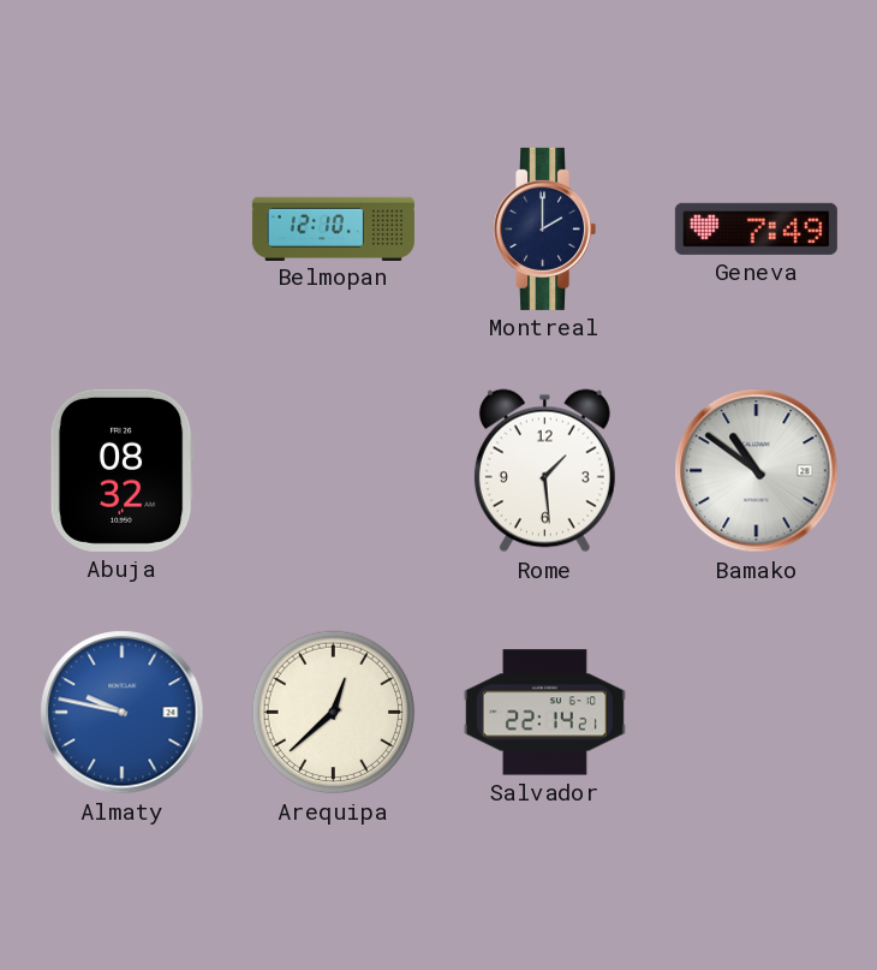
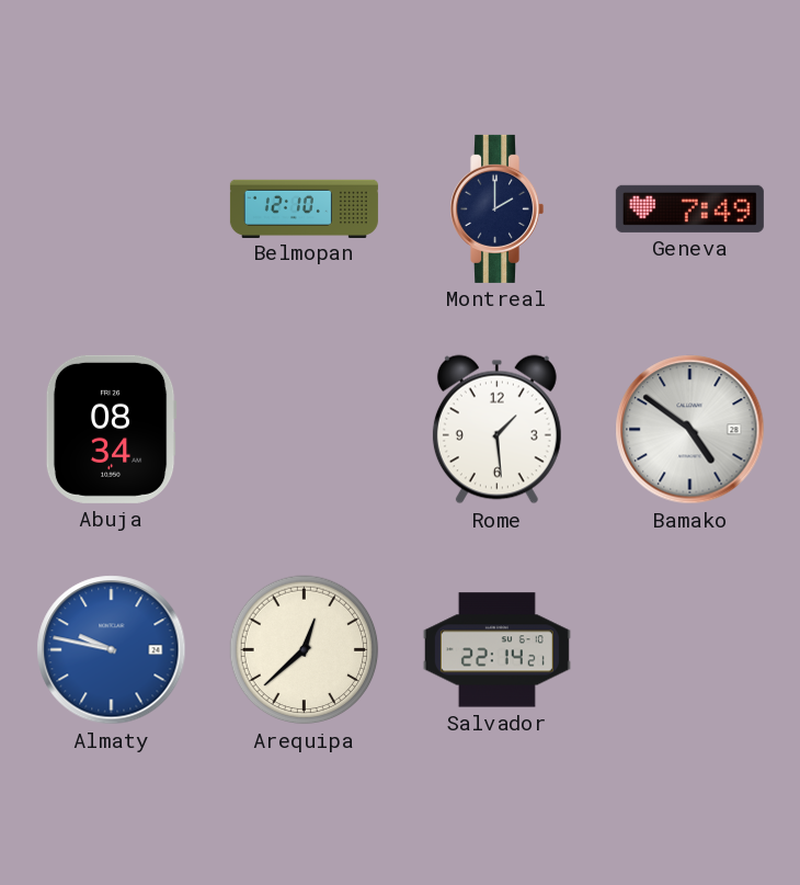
Abuja: 08:32 -> 08:34
Bamako: 10:51 -> 4:51
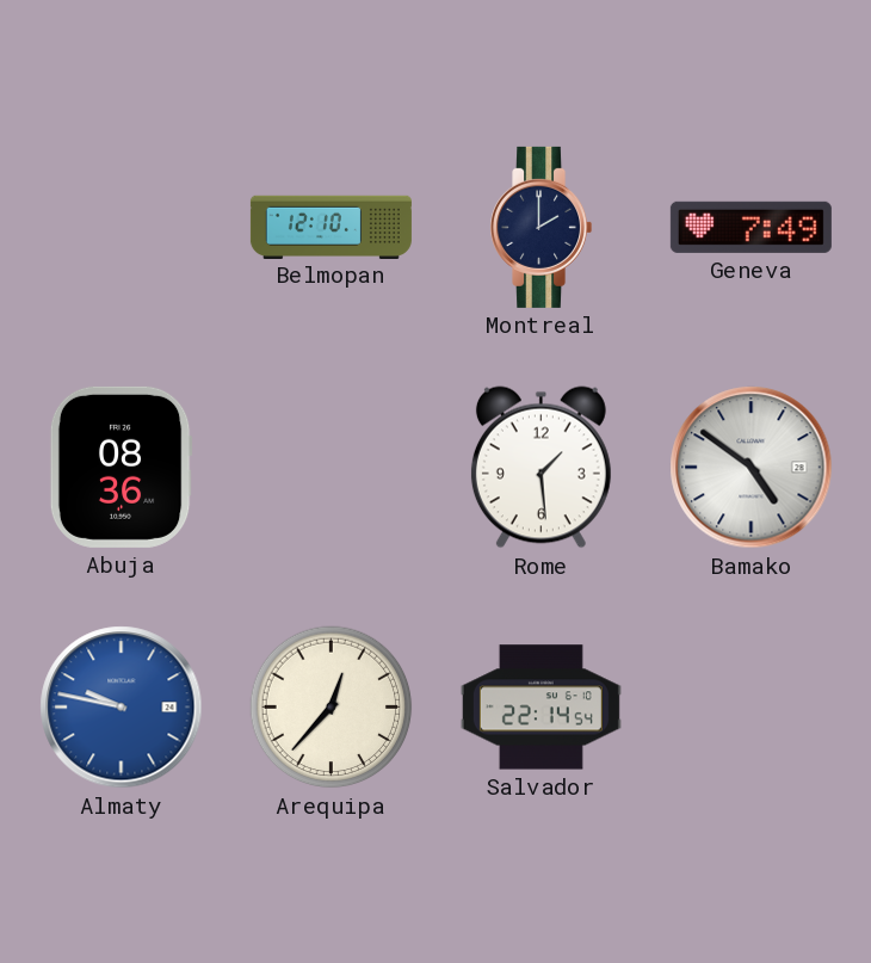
Abuja: 08:34 -> 08:36
Arequipa: 12:38 -> 12:37
Salvador: 22:14:21 -> 22:14:54
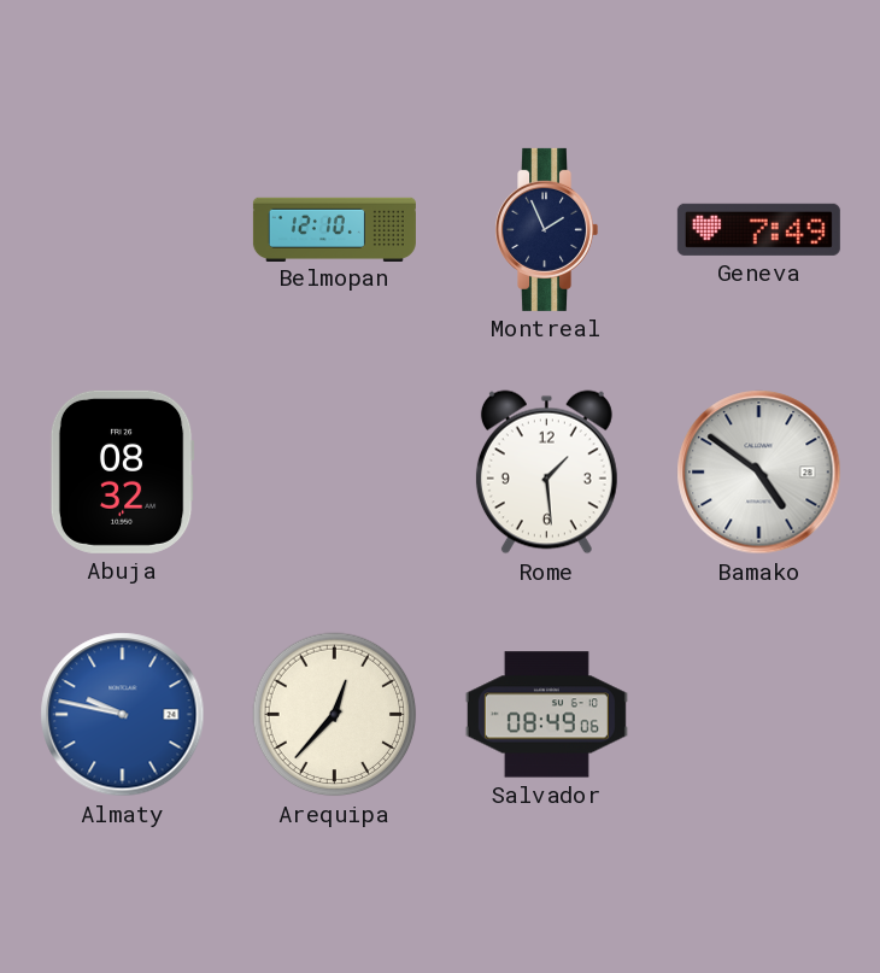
Montreal: 2:00 -> 1:56
Abuja: 08:36 -> 08:32
Salvador: 22:14 -> 08:49
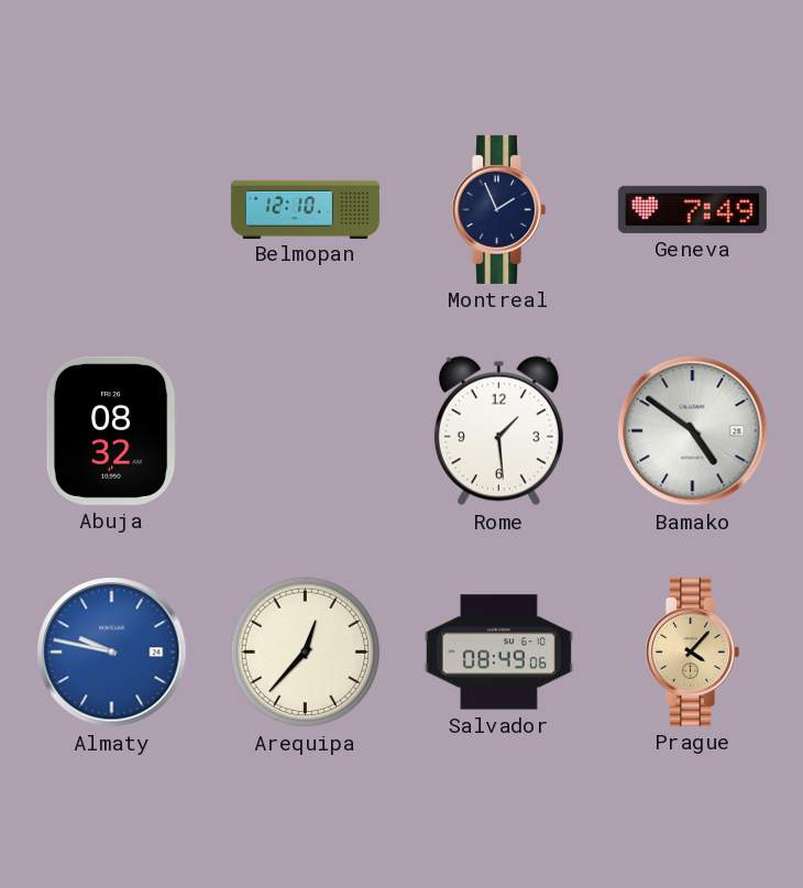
Prague: none -> 4:07
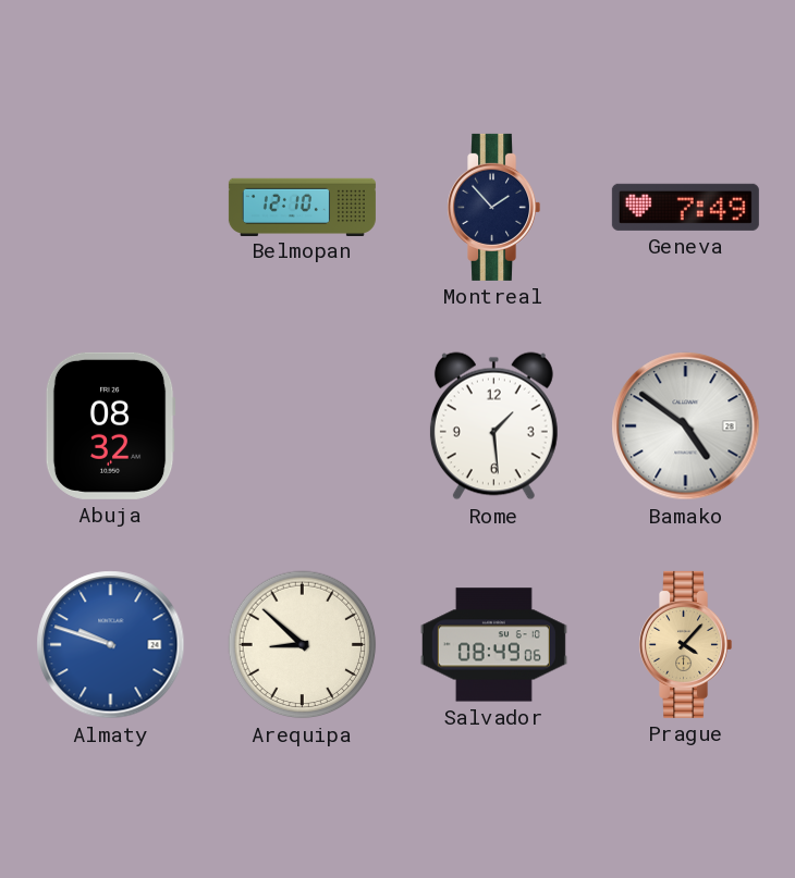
Montreal: 1:56 -> 1:53
Almaty: 9:47 -> 9:48
Arequipa: 12:37 -> 8:52
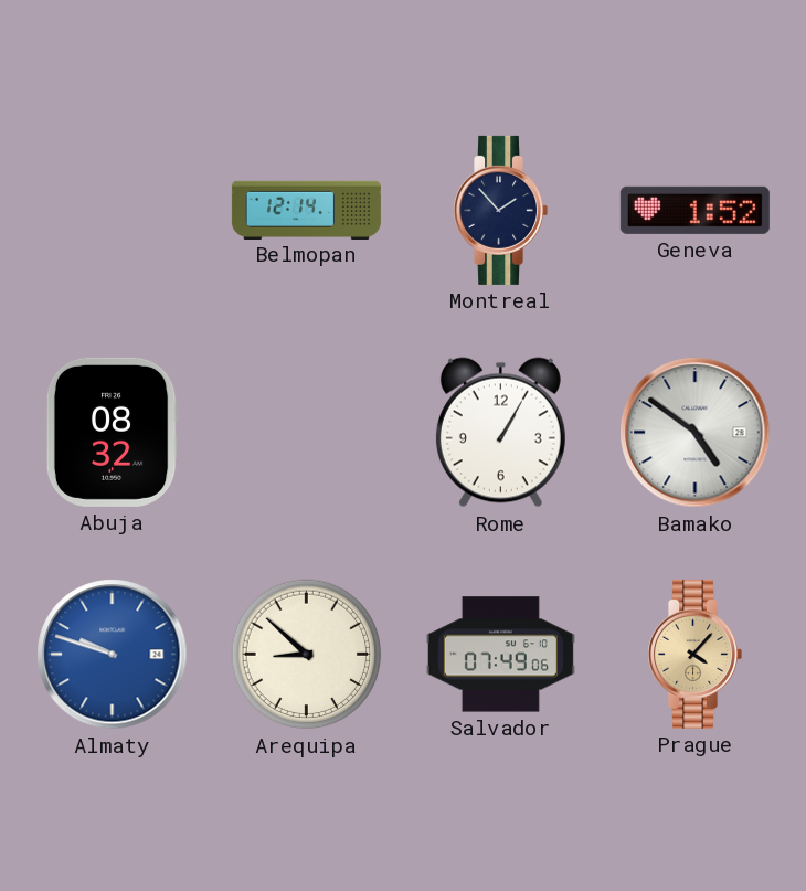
Belmopan: 12:10 -> 12:14
Geneva: 7:49 -> 1:52
Rome: 1:29 -> 1:05
Salvador: 08:49 -> 07:49
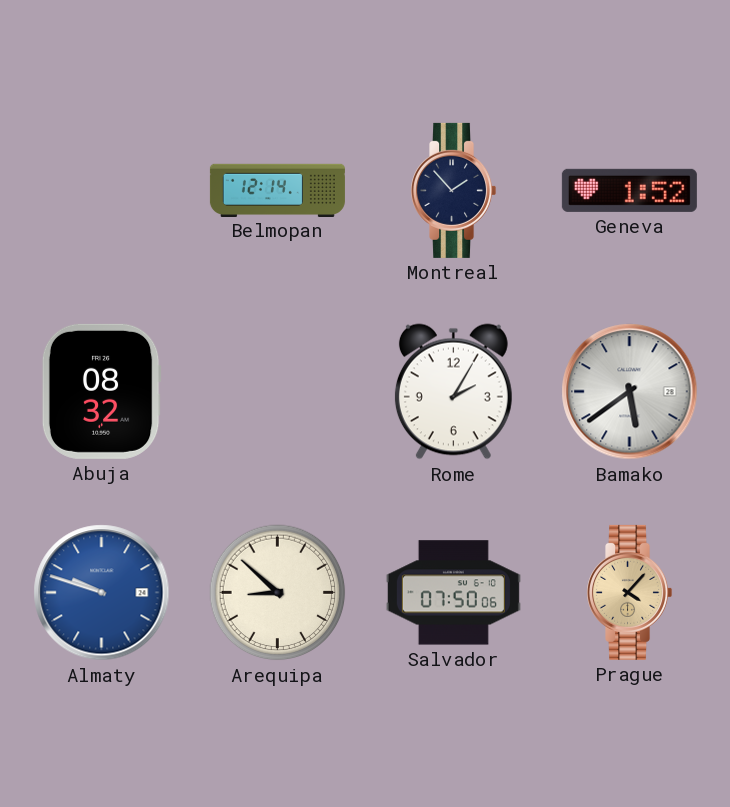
Rome: 1:05 -> 2:05
Bamako: 4:51 -> 5:39
Salvador: 07:49 -> 07:50
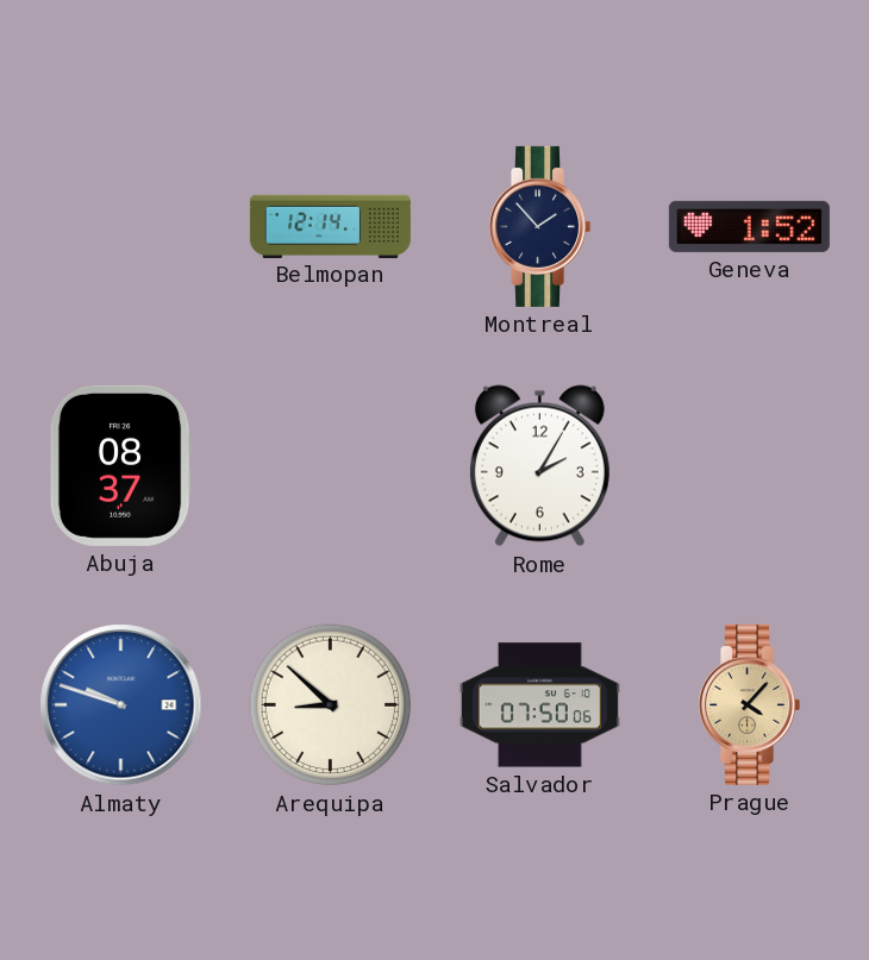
Abuja: 08:32 -> 08:37
Bamako: 5:39 -> none
